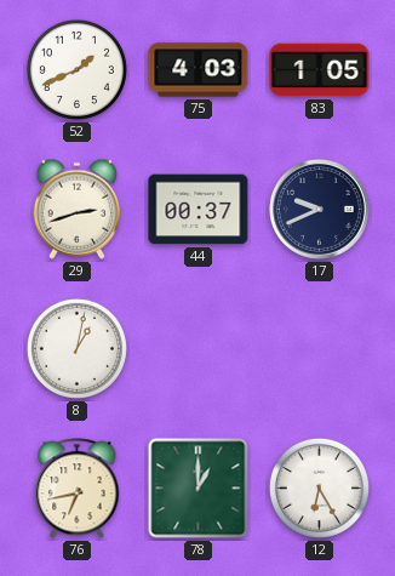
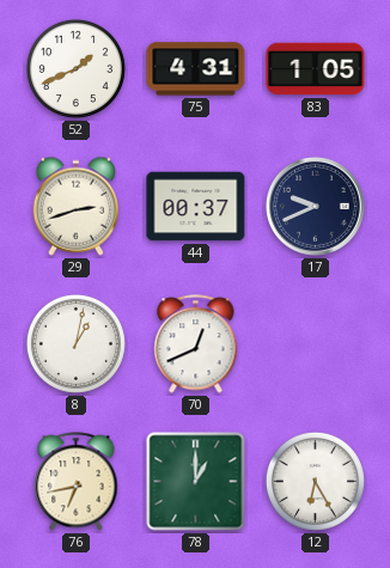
75: 4:03 -> 4:31
70: none -> 12:41
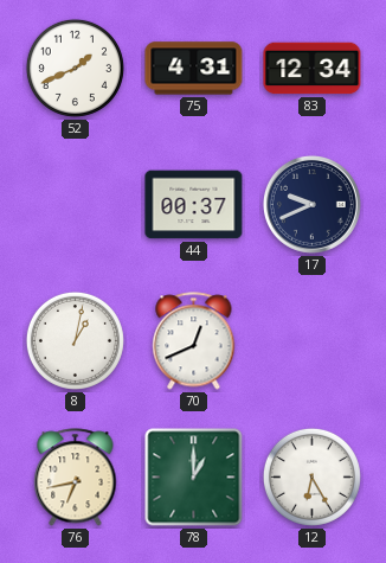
83: 1:05 -> 12:34
29: 2:42 -> none
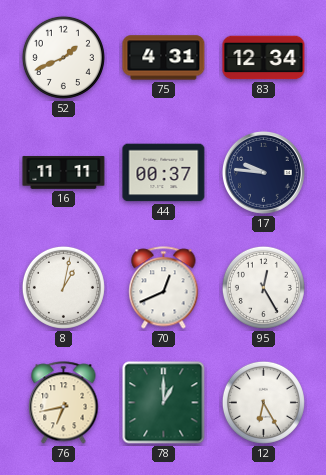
16: none -> 11:11
17: 9:41 -> 9:46
95: none -> 12:25
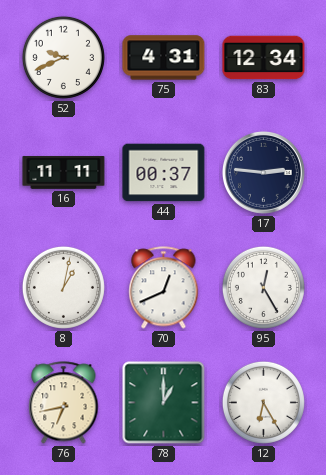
52: 1:41 -> 9:41
17: 9:46 -> 2:46
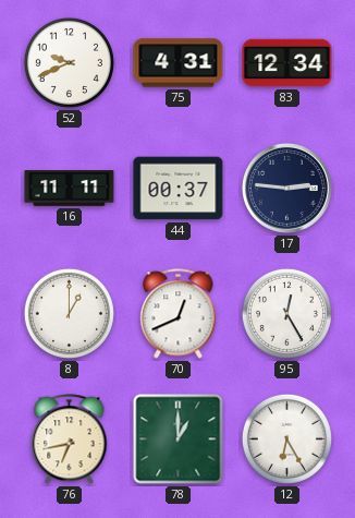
8: 1:02 -> 1:00
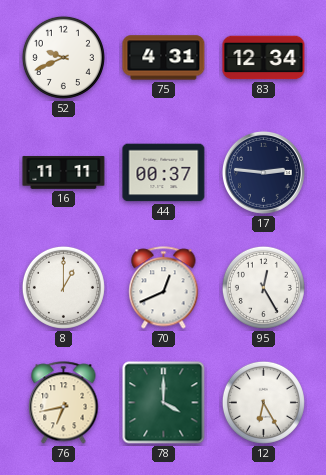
78: 1:00 -> 4:00
